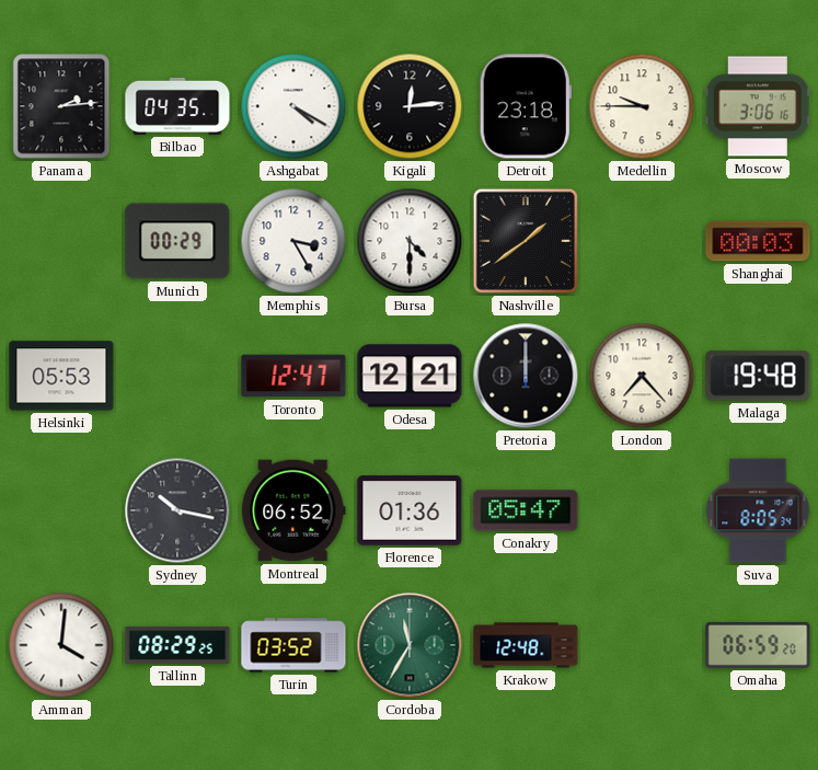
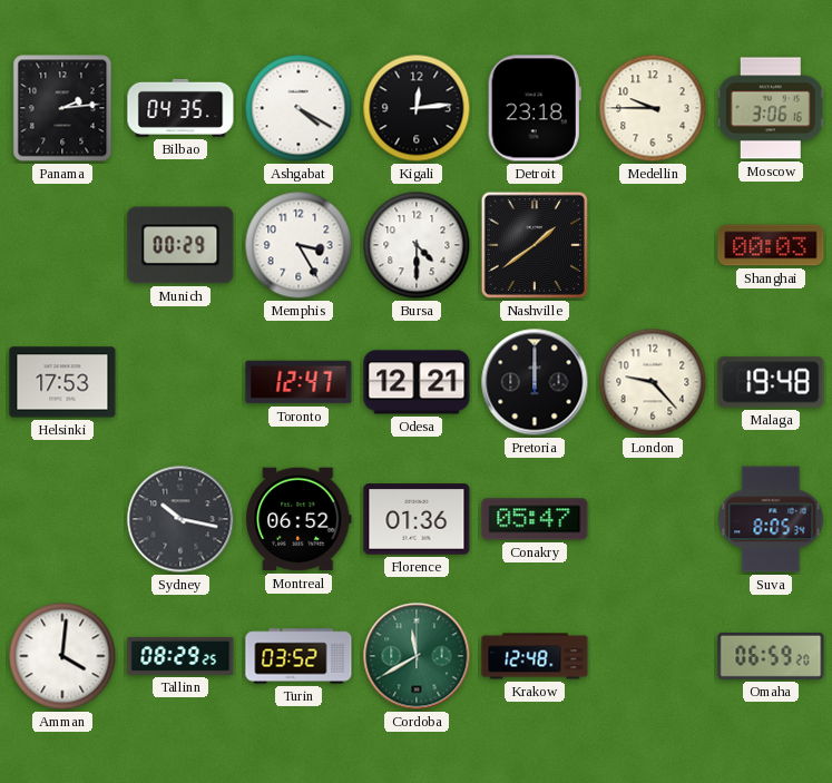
Helsinki: 05:53 -> 17:53
London: 7:23 -> 9:23
Cordoba: 11:35 -> 11:40
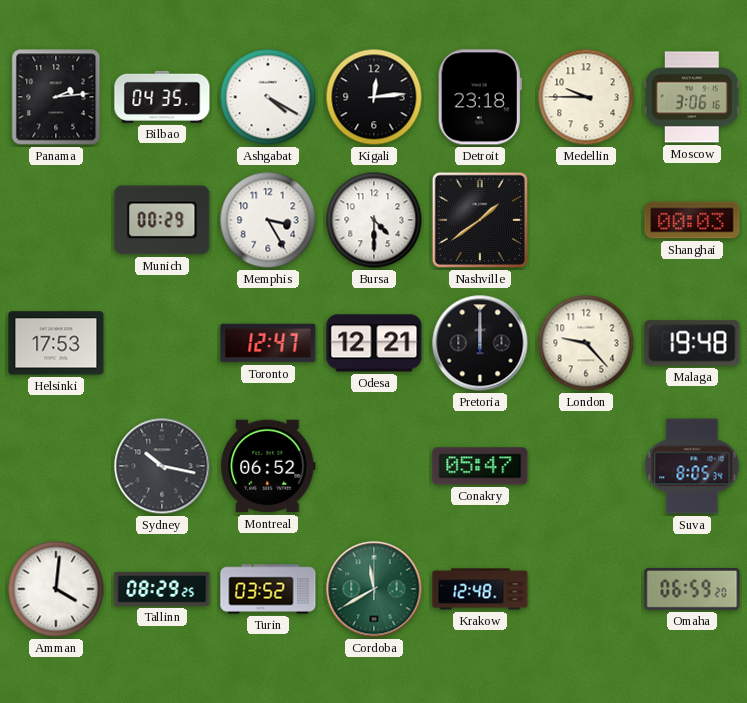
Florence: 01:36 -> none
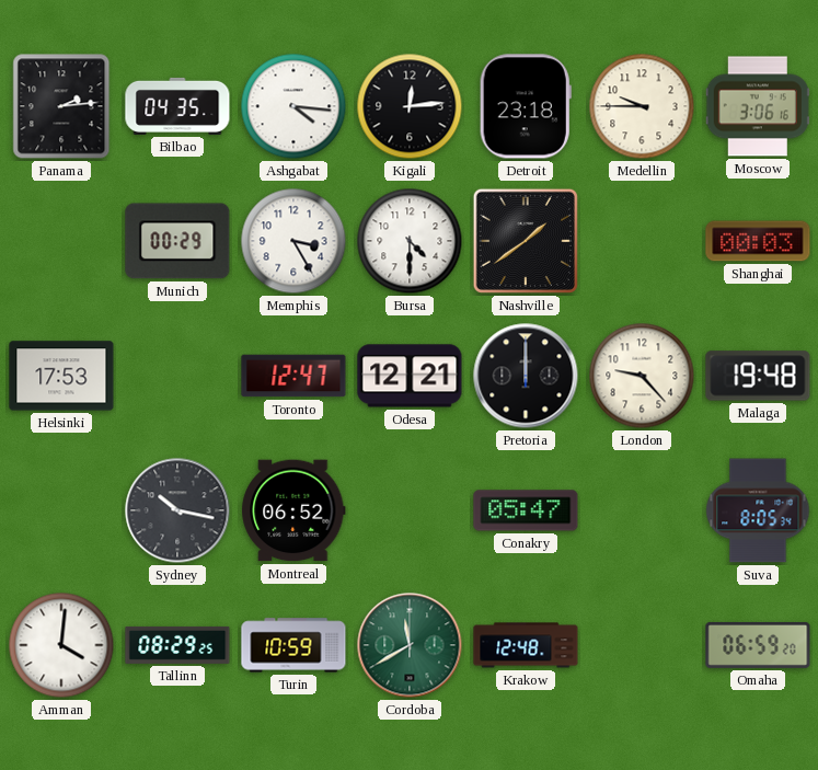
Ashgabat: 4:20 -> 4:16
Turin: 03:52 -> 10:59
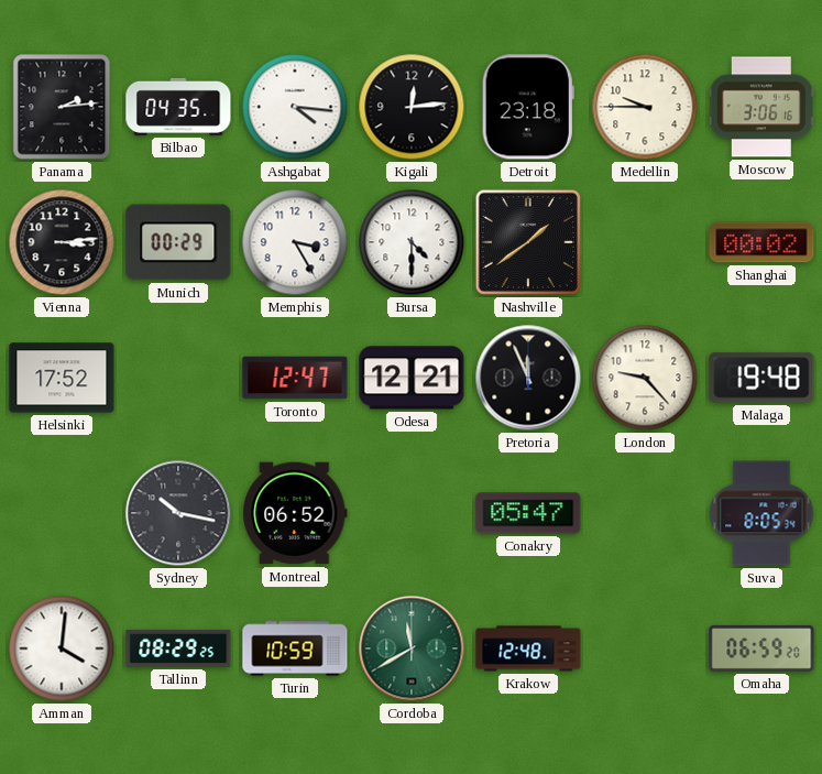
Vienna: none -> 3:14
Shanghai: 00:03 -> 00:02
Helsinki: 17:53 -> 17:52
Pretoria: 12:00 -> 11:56
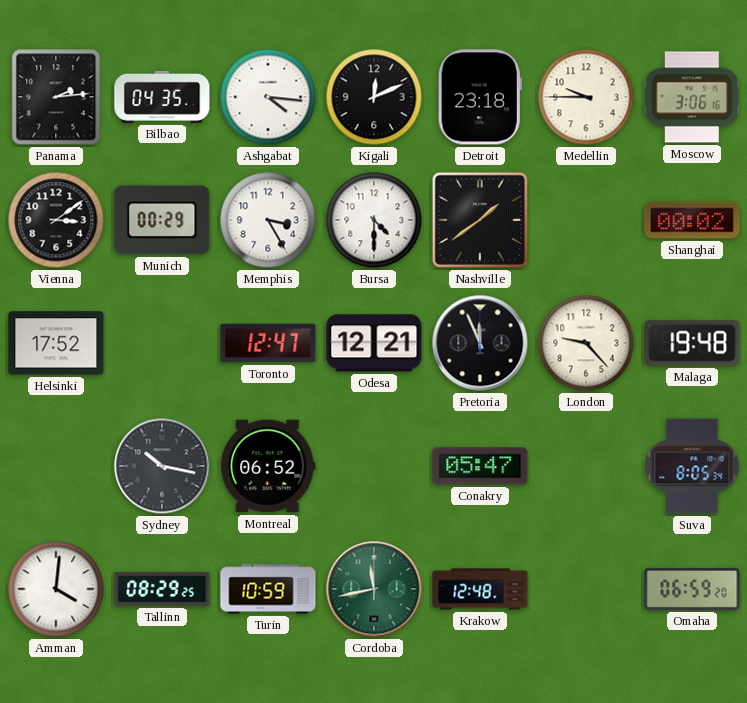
Kigali: 12:14 -> 12:11
Vienna: 3:14 -> 3:09
Cordoba: 11:40 -> 11:43
